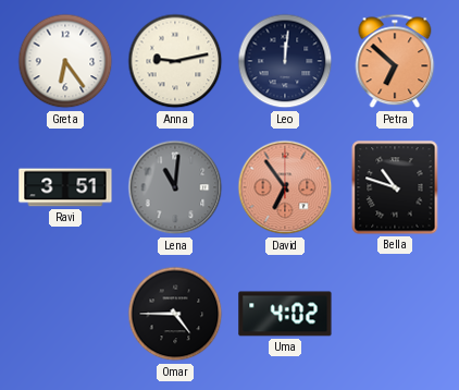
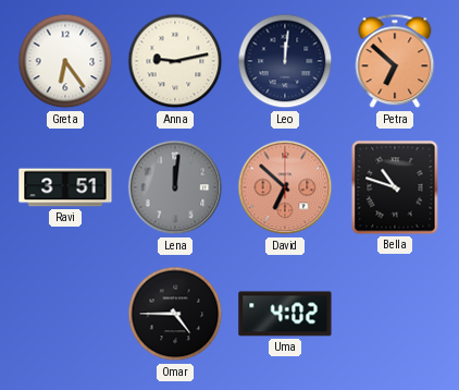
Lena: 11:01 -> 12:01
David: 6:54 -> 6:52
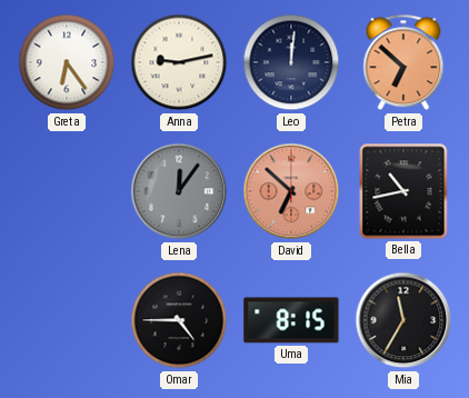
Ravi: 3:51 -> none
Lena: 12:01 -> 12:06
Bella: 10:48 -> 10:43
Uma: 4:02 -> 8:15
Mia: none -> 11:35
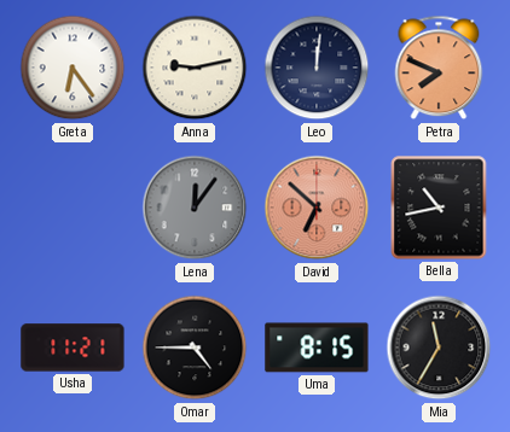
Petra: 6:52 -> 7:49
Usha: none -> 11:21
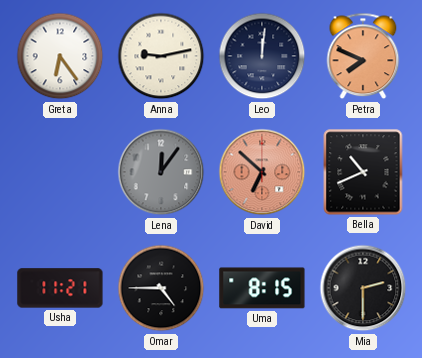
Bella: 10:43 -> 10:41
Mia: 11:35 -> 2:30
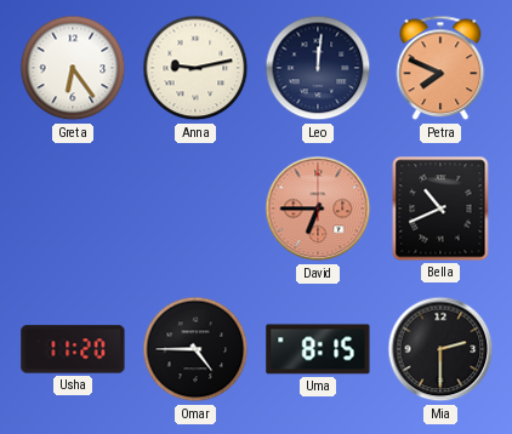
Lena: 12:06 -> none
David: 6:52 -> 6:45
Usha: 11:21 -> 11:20
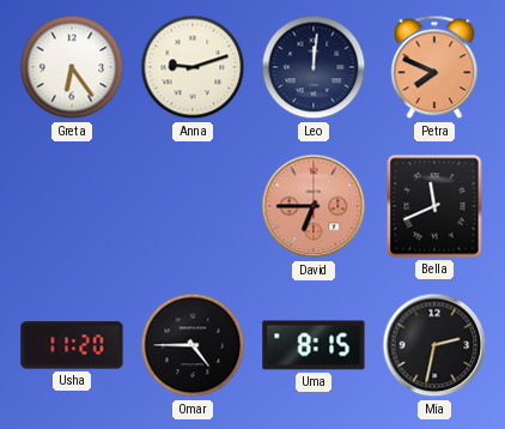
Anna: 9:13 -> 9:12
Bella: 10:41 -> 11:41
Mia: 2:30 -> 2:32
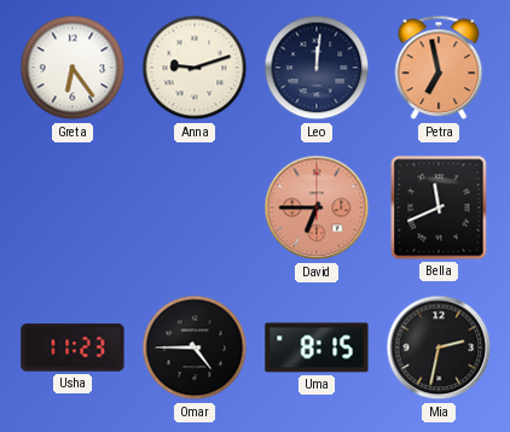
Petra: 7:49 -> 6:58
Usha: 11:20 -> 11:23
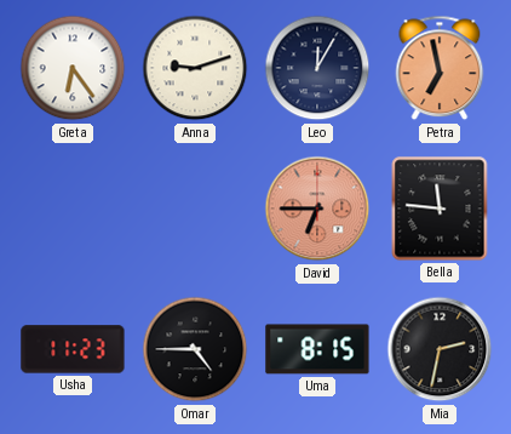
Leo: 12:01 -> 12:05
Bella: 11:41 -> 11:46
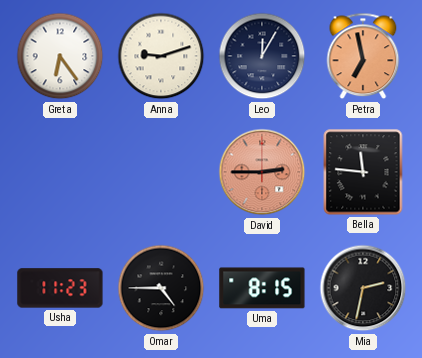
David: 6:45 -> 2:45
